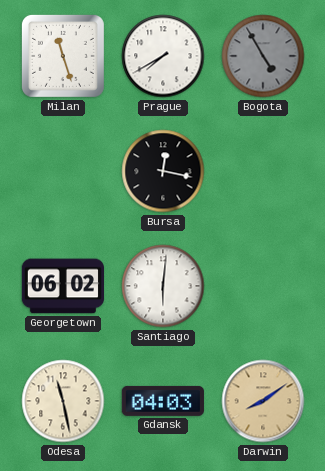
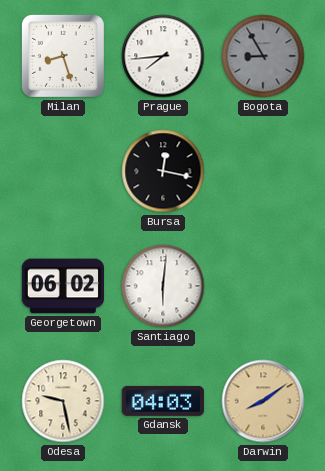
Milan: 11:27 -> 8:27
Prague: 7:40 -> 7:44
Bogota: 4:55 -> 8:55
Odesa: 11:28 -> 9:28
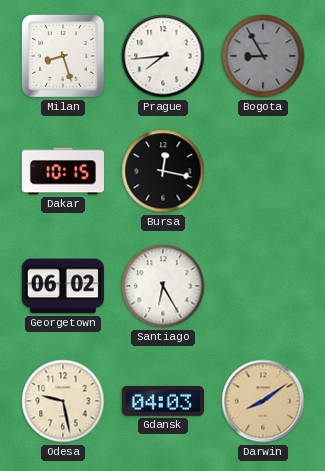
Dakar: none -> 10:15
Santiago: 6:01 -> 6:25
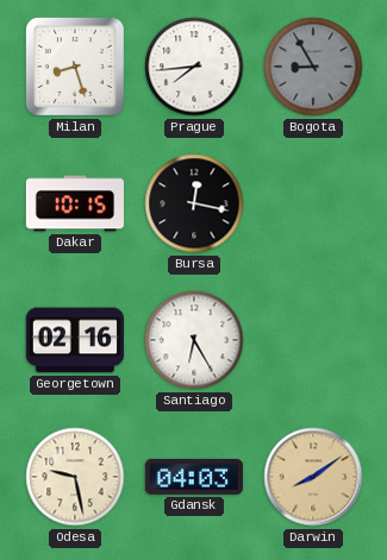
Georgetown: 06:02 -> 02:16
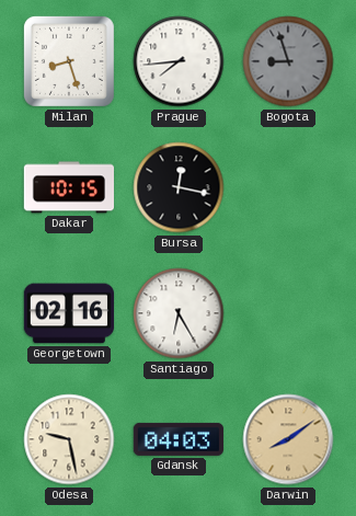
Bogota: 8:55 -> 8:57
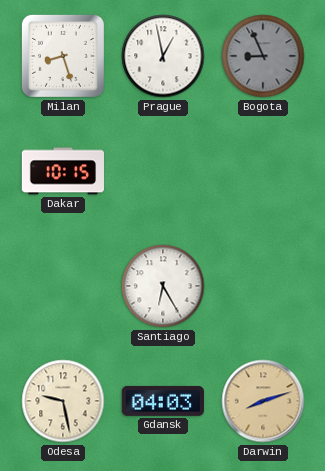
Prague: 7:44 -> 12:58
Bogota: 8:57 -> 8:56
Bursa: 12:17 -> none
Georgetown: 02:16 -> none
Darwin: 8:09 -> 8:12
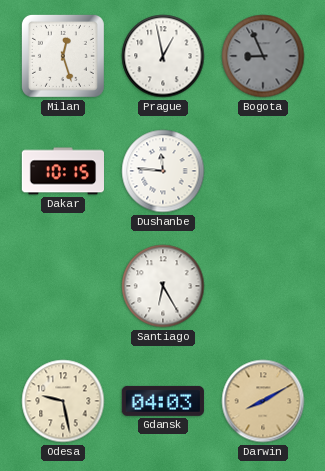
Milan: 8:27 -> 12:27
Dushanbe: none -> 11:46
Darwin: 8:12 -> 8:10
